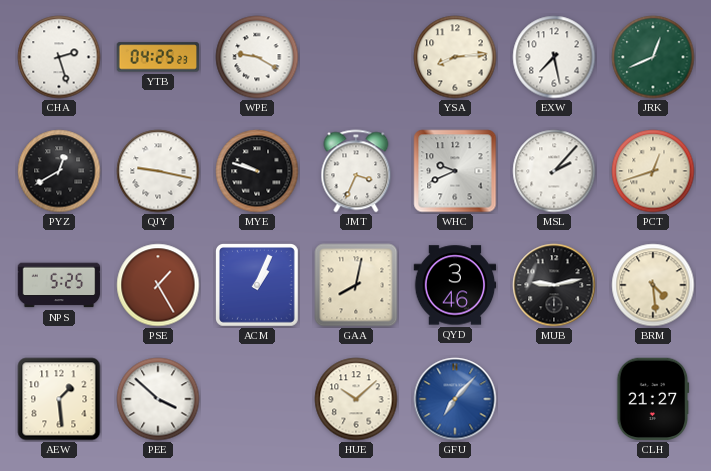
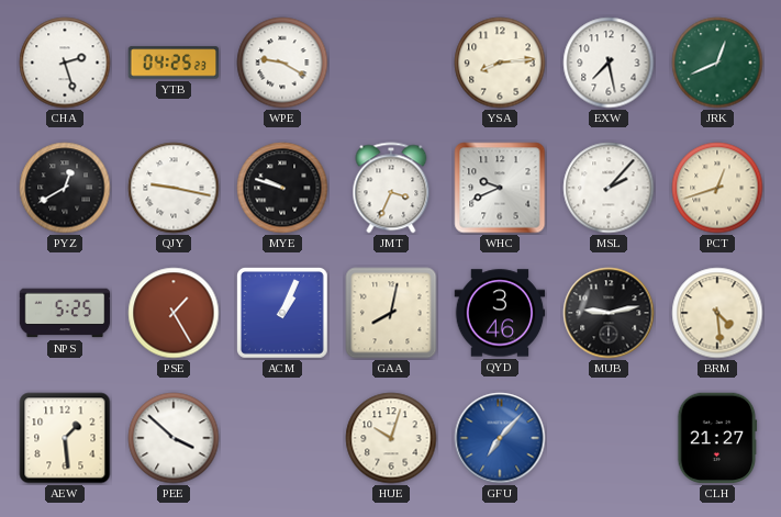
HUE: 10:08 -> 10:03
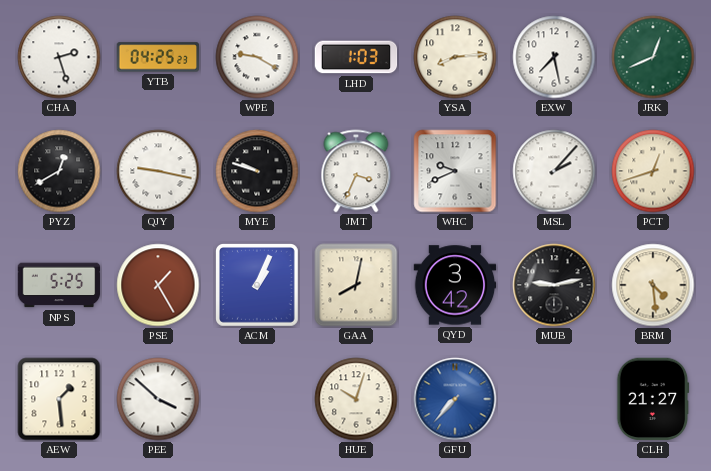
LHD: none -> 1:03
QYD: 3:46 -> 3:42
GFU: 7:07 -> 7:37
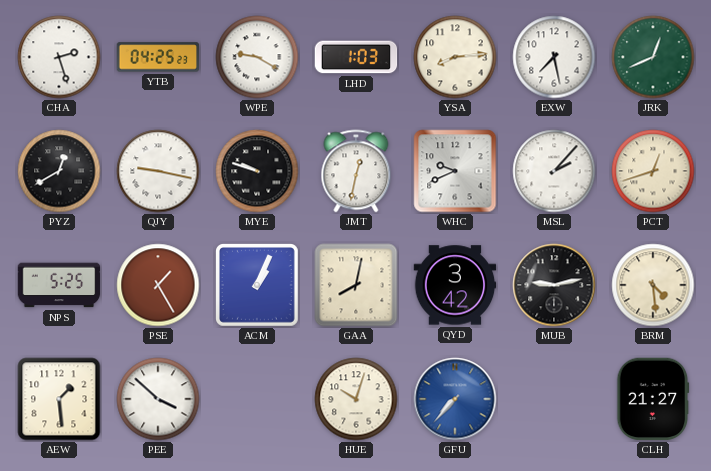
JMT: 3:34 -> 12:32
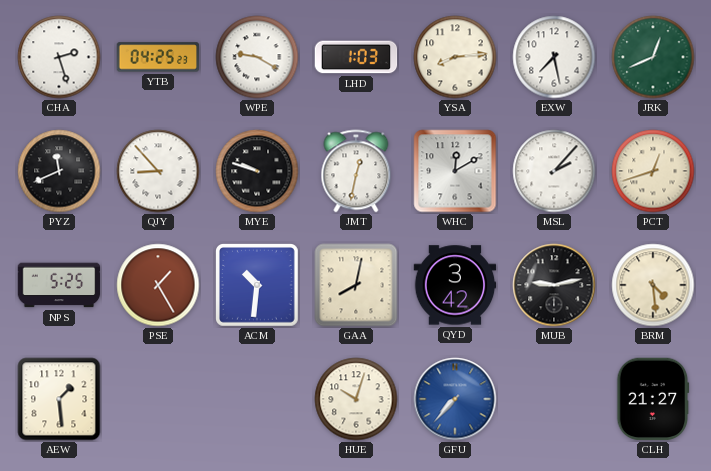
PYZ: 12:40 -> 11:41
QJY: 9:17 -> 8:53
WHC: 9:41 -> 12:10
ACM: 1:04 -> 10:31
PEE: 3:52 -> none
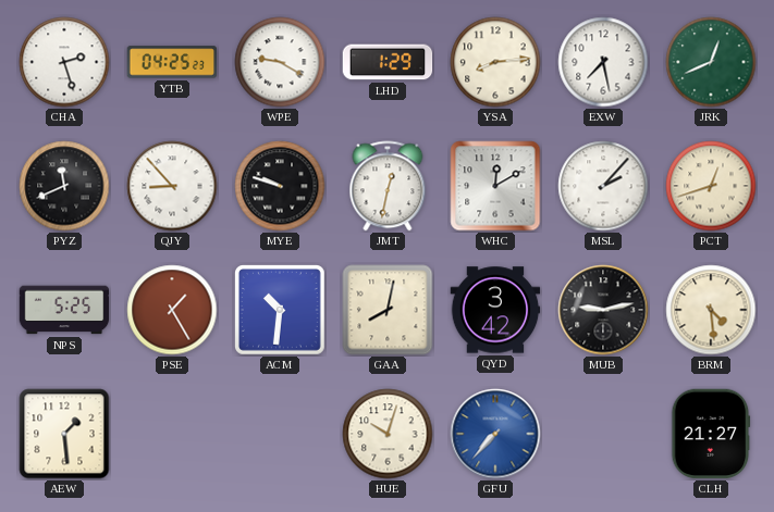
LHD: 1:03 -> 1:29
